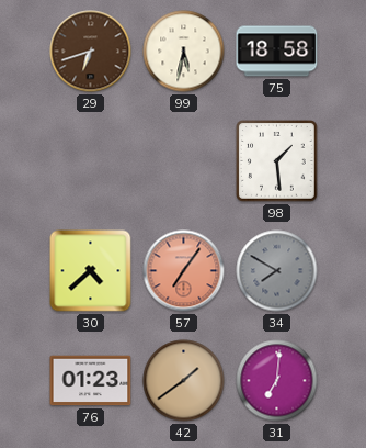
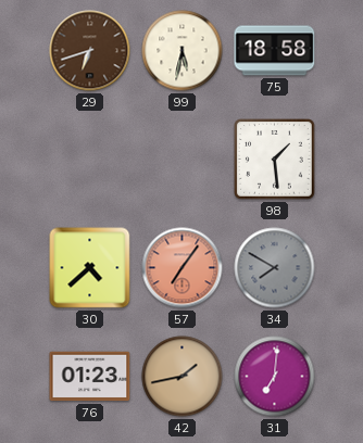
42: 1:39 -> 1:43
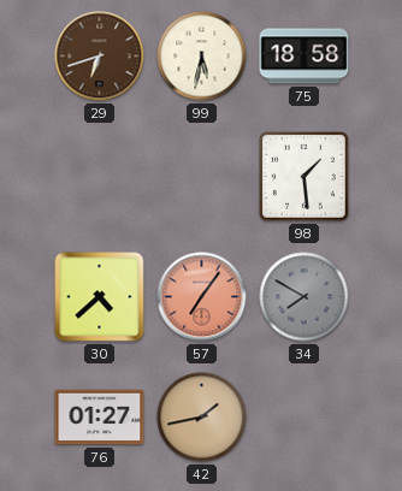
76: 01:23 -> 01:27
31: 7:01 -> none
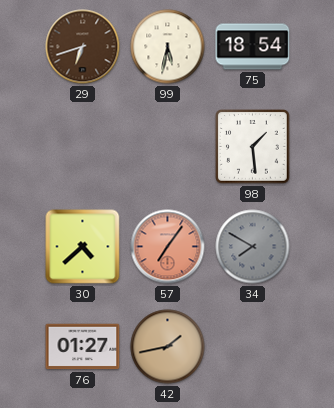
75: 18:58 -> 18:54
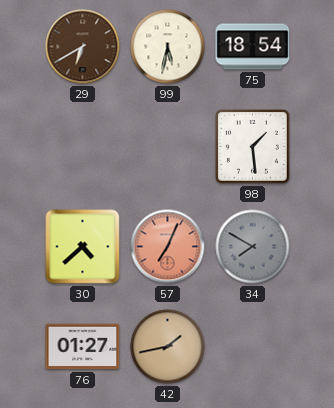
29: 6:42 -> 6:40
57: 7:06 -> 7:04
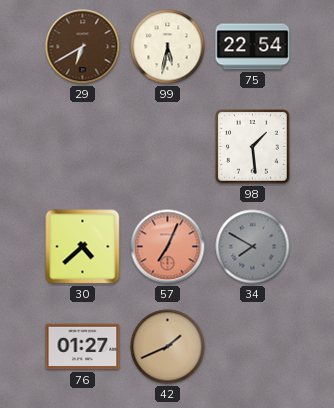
75: 18:54 -> 22:54
42: 1:43 -> 1:41
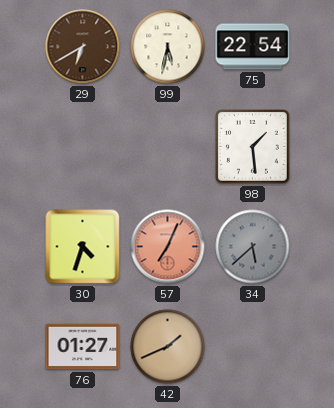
30: 4:38 -> 4:33
34: 7:50 -> 5:38
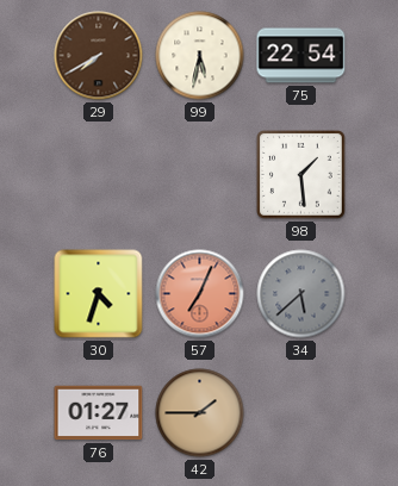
29: 6:40 -> 7:40
42: 1:41 -> 1:45
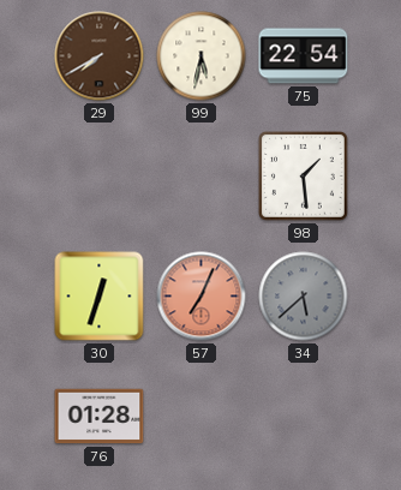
30: 4:33 -> 12:33
76: 01:27 -> 01:28
42: 1:45 -> none
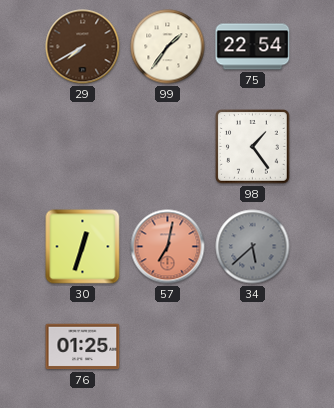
99: 5:32 -> 1:36
98: 1:29 -> 1:24
57: 7:04 -> 7:02
76: 01:28 -> 01:25
